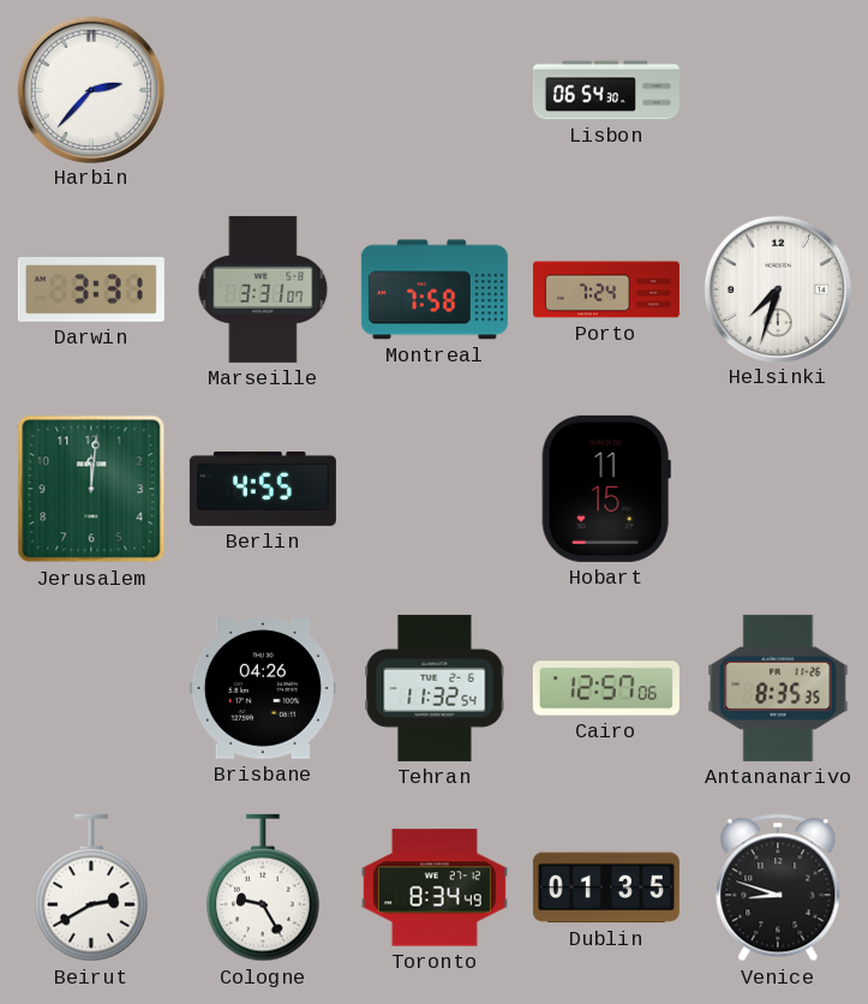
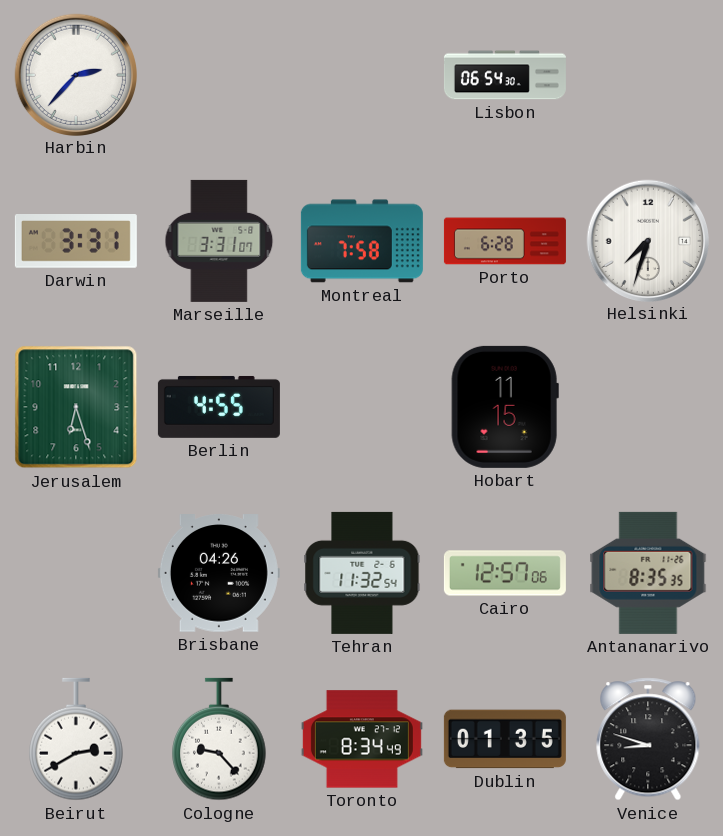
Porto: 7:24 -> 6:28
Jerusalem: 12:01 -> 6:27
Cologne: 9:25 -> 9:23
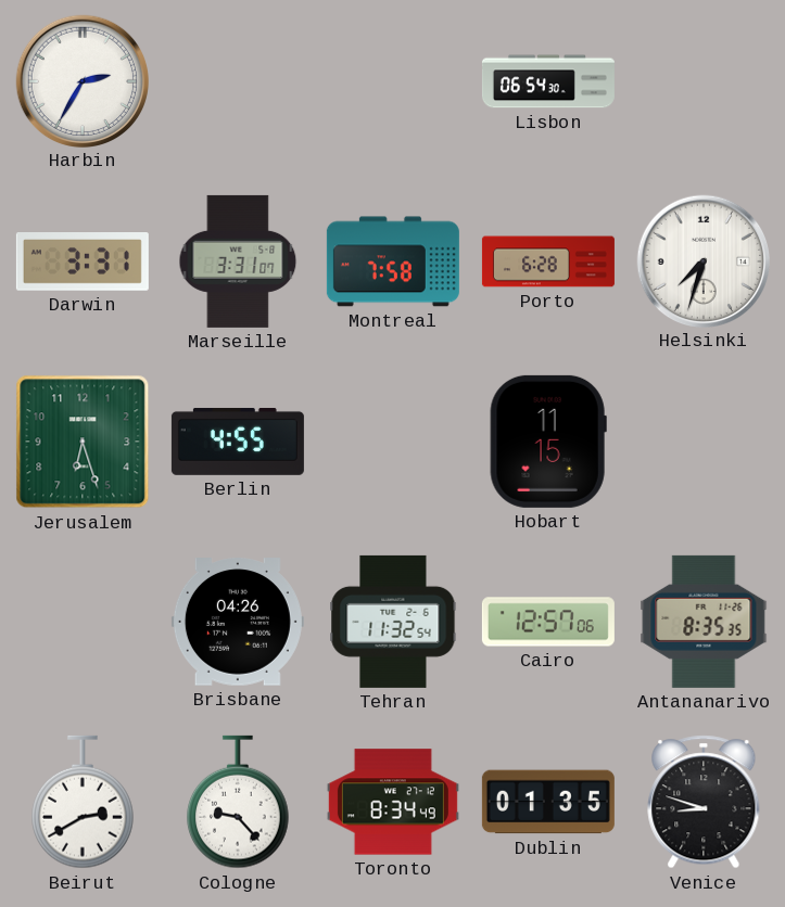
Harbin: 2:37 -> 2:35
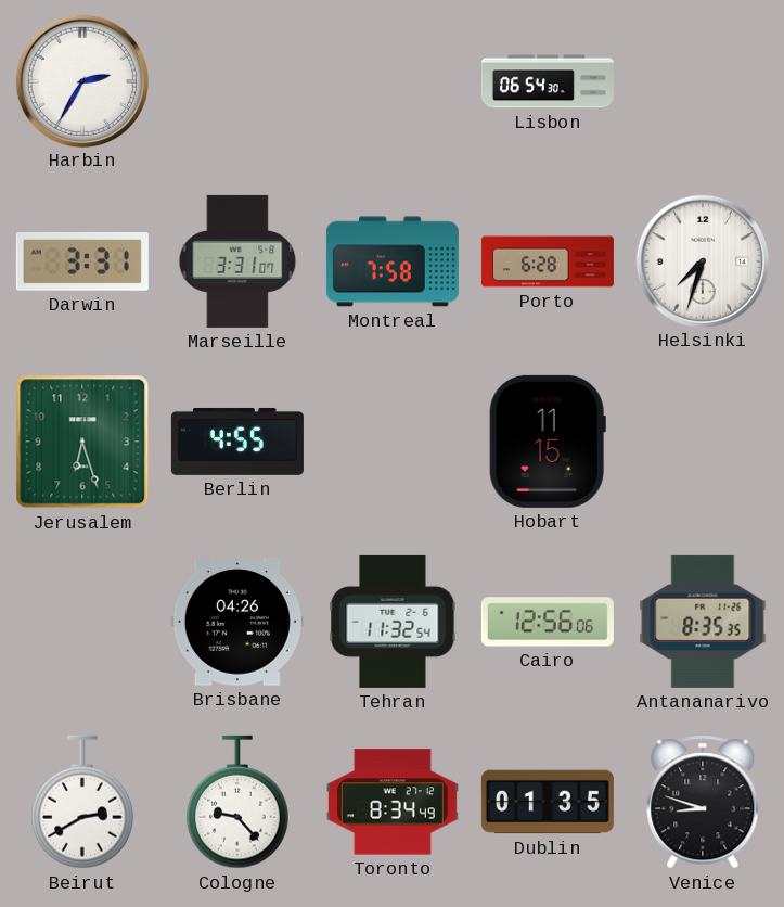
Cairo: 12:57 -> 12:56
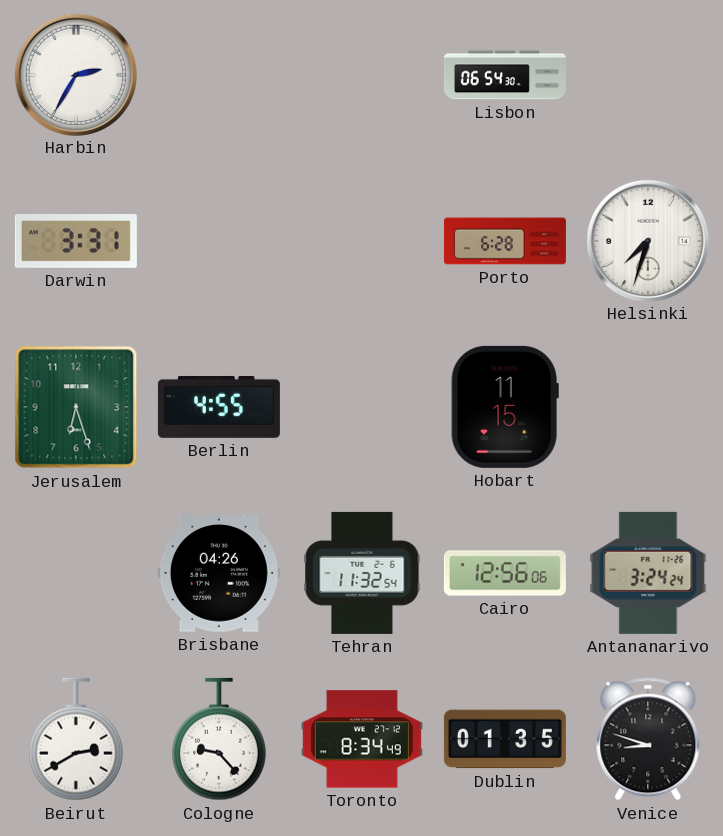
Marseille: 3:31 -> none
Montreal: 7:58 -> none
Antananarivo: 8:35 -> 3:24
